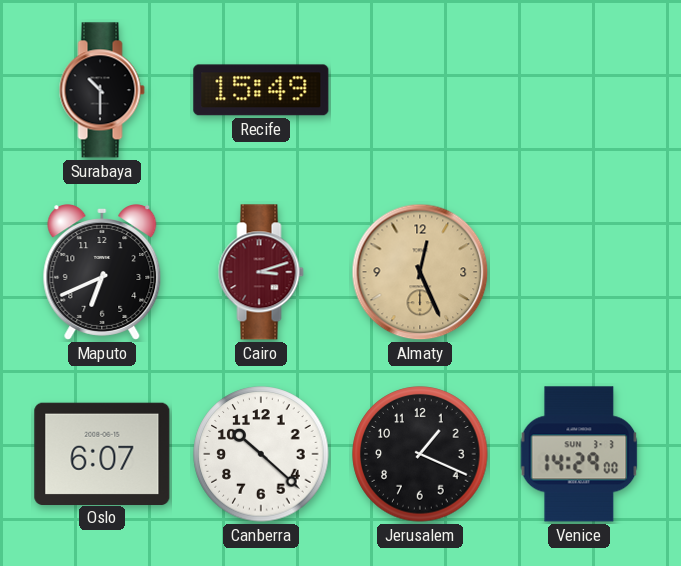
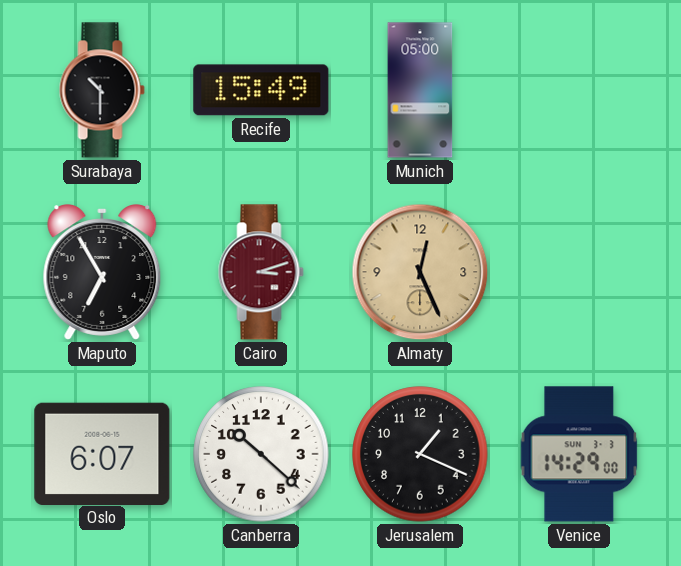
Munich: none -> 05:00
Maputo: 6:41 -> 6:55
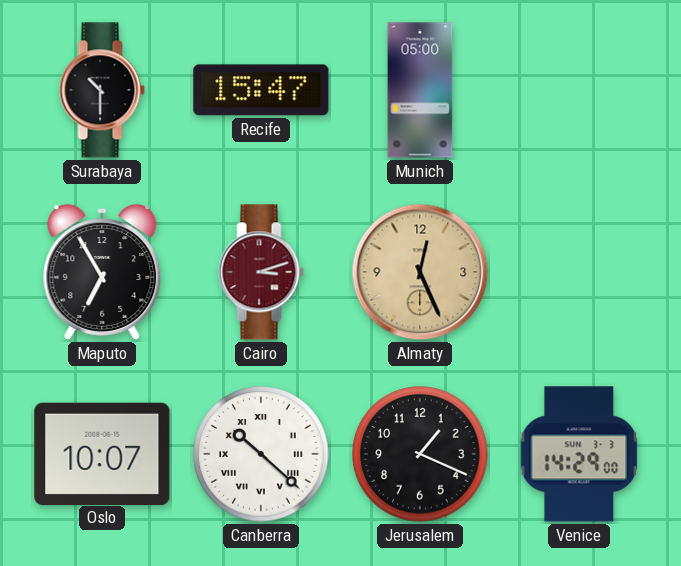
Recife: 15:49 -> 15:47
Oslo: 6:07 -> 10:07
Canberra numerals: Arabic -> Roman
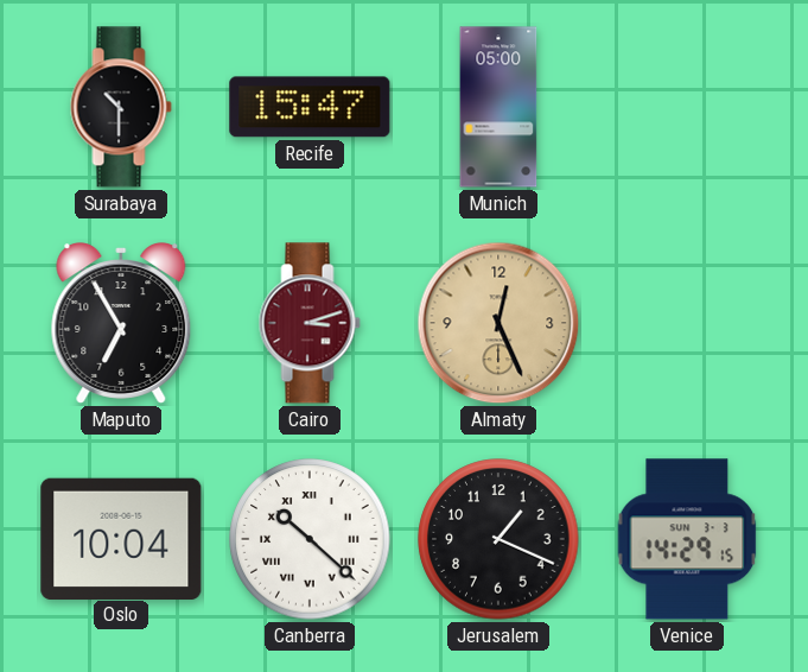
Oslo: 10:07 -> 10:04
Venice: 14:29:00 -> 14:29:15
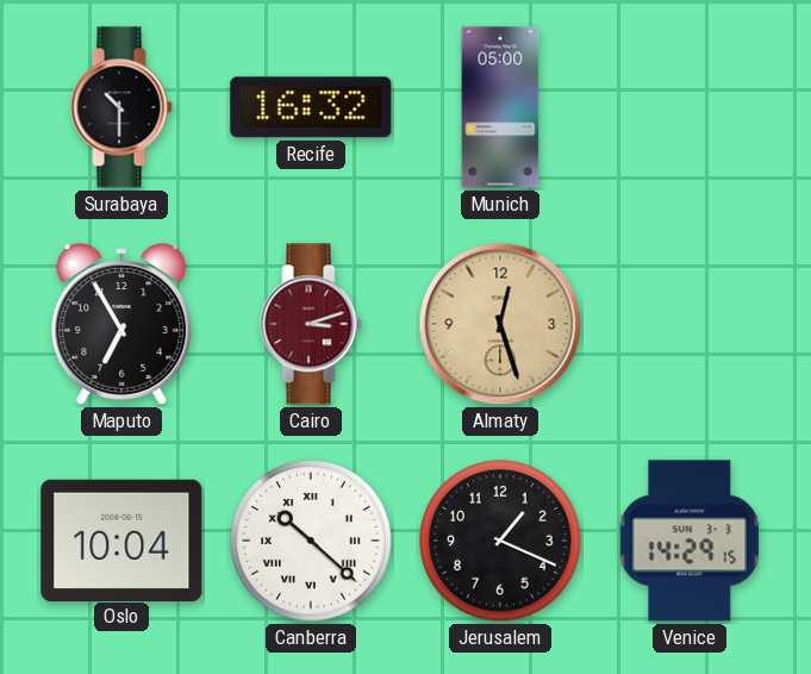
Recife: 15:47 -> 16:32
Almaty: 12:26 -> 12:27
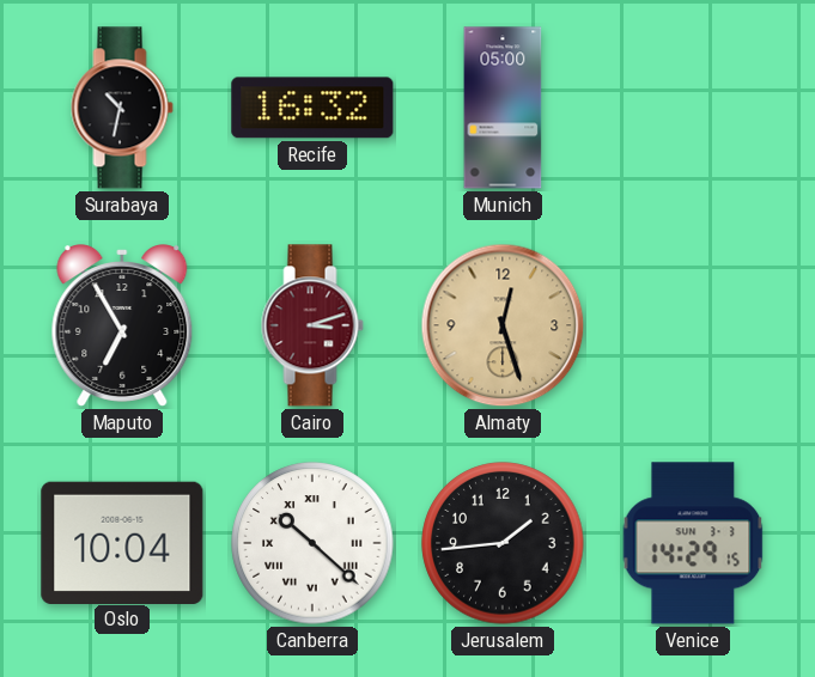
Surabaya: 10:30 -> 10:32
Jerusalem: 1:19 -> 1:44
